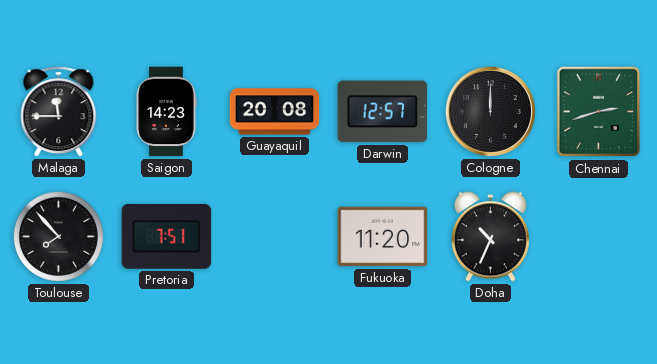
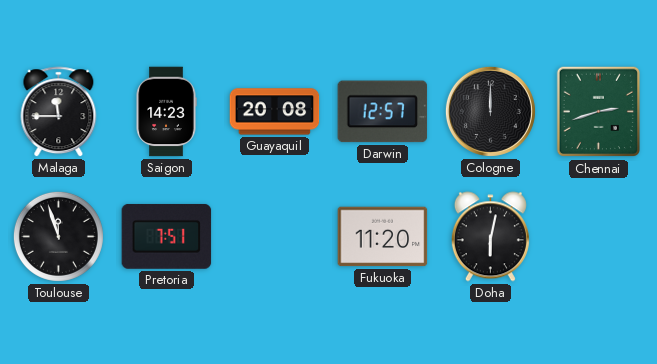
Toulouse: 7:53 -> 11:57
Doha: 10:34 -> 6:02
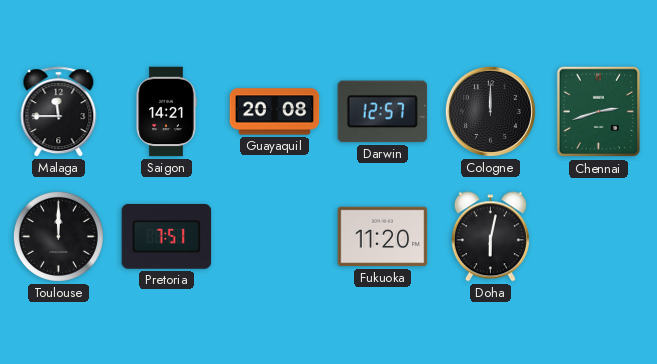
Saigon: 14:23 -> 14:21
Toulouse: 11:57 -> 12:00
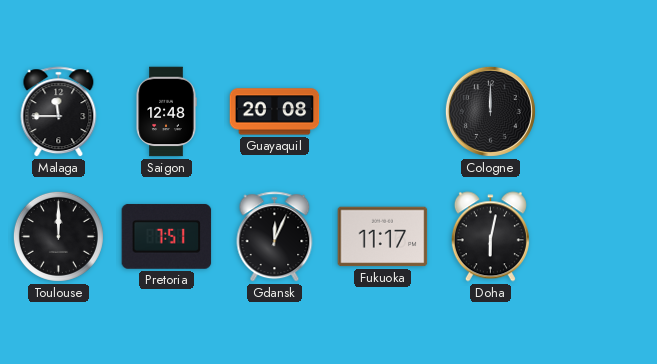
Saigon: 14:21 -> 12:48
Darwin: 12:57 -> none
Chennai: 2:42 -> none
Gdansk: none -> 12:04
Fukuoka: 11:20 -> 11:17
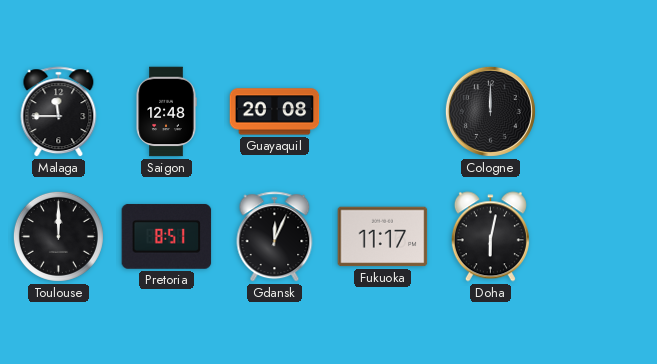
Pretoria: 7:51 -> 8:51
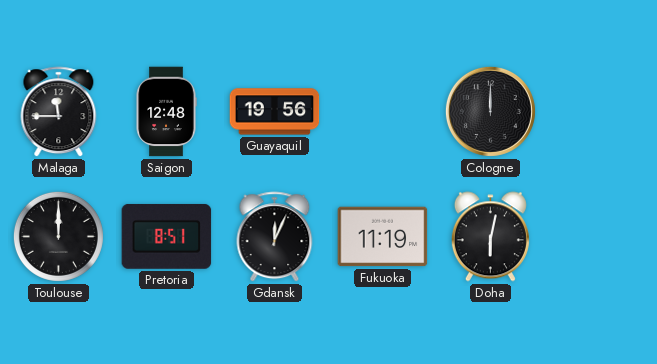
Guayaquil: 20:08 -> 19:56
Fukuoka: 11:17 -> 11:19
